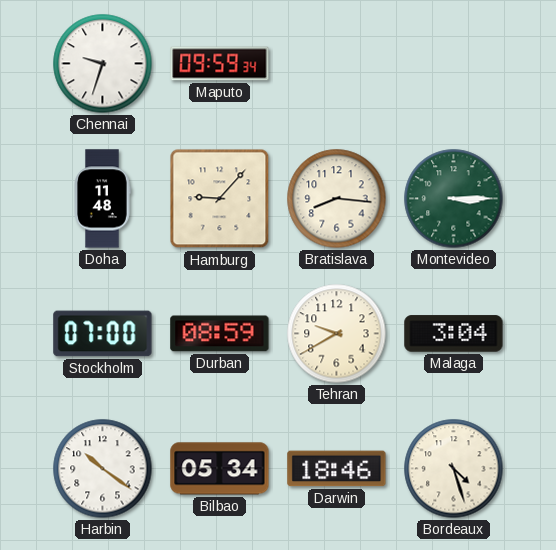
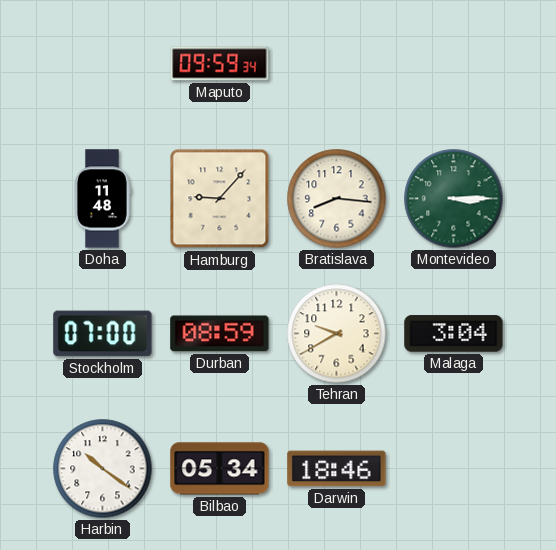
Chennai: 9:33 -> none
Bordeaux: 4:27 -> none
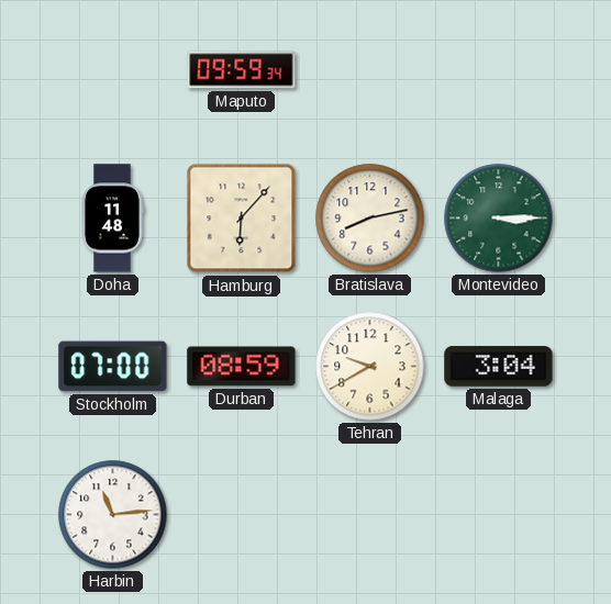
Hamburg: 9:07 -> 6:07
Bratislava: 8:16 -> 8:13
Harbin: 10:21 -> 11:14
Bilbao: 05:34 -> none
Darwin: 18:46 -> none
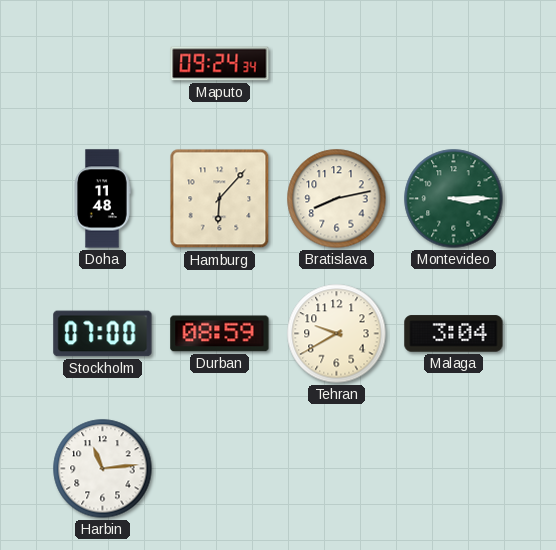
Maputo: 09:59 -> 09:24
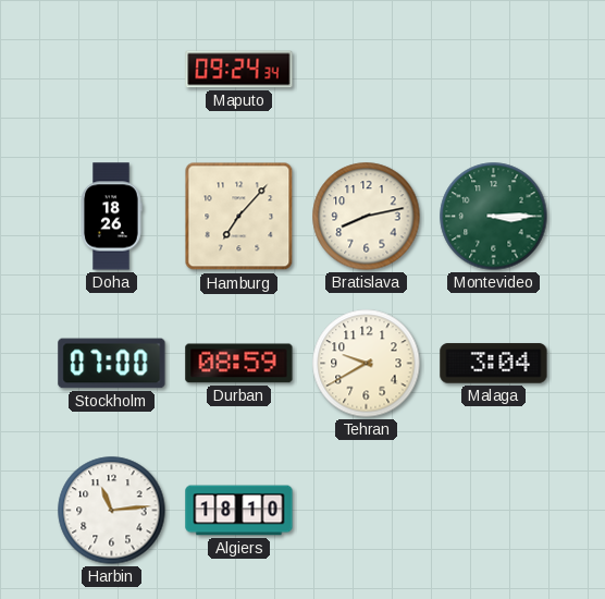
Doha: 11:48 -> 18:26
Hamburg: 6:07 -> 7:07
Algiers: none -> 18:10
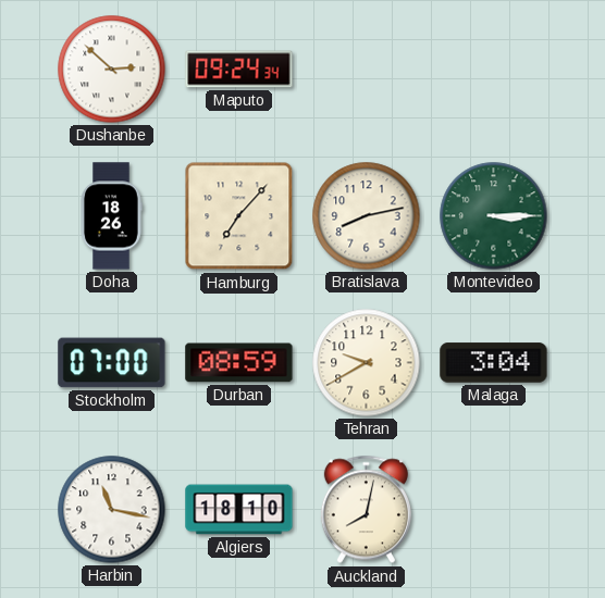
Dushanbe: none -> 2:52
Harbin: 11:14 -> 11:17
Auckland: none -> 8:02
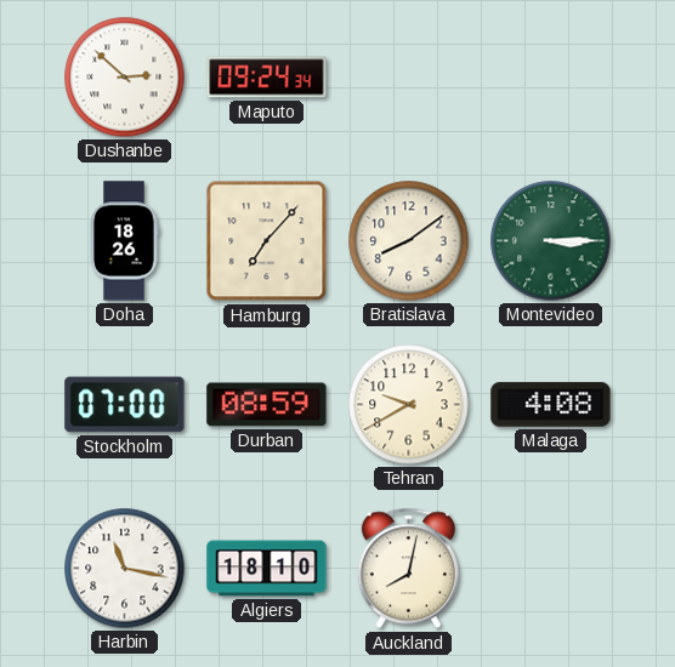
Bratislava: 8:13 -> 8:09
Malaga: 3:04 -> 4:08
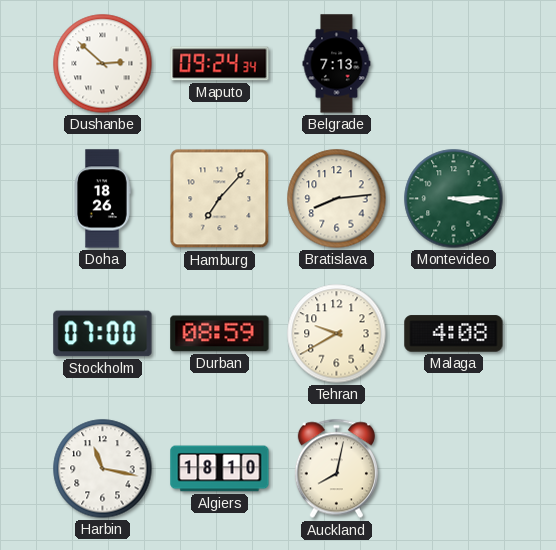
Belgrade: none -> 7:13
Bratislava: 8:09 -> 8:14
